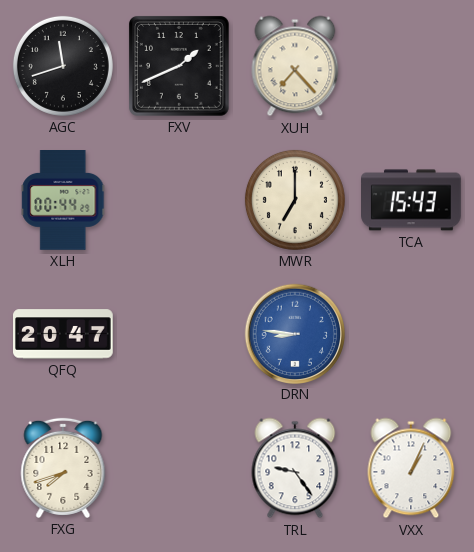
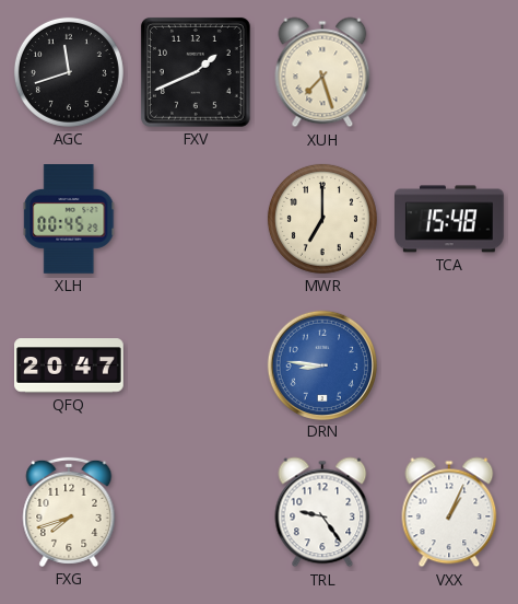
XUH: 7:23 -> 7:27
XLH: 00:44 -> 00:45
TCA: 15:43 -> 15:48
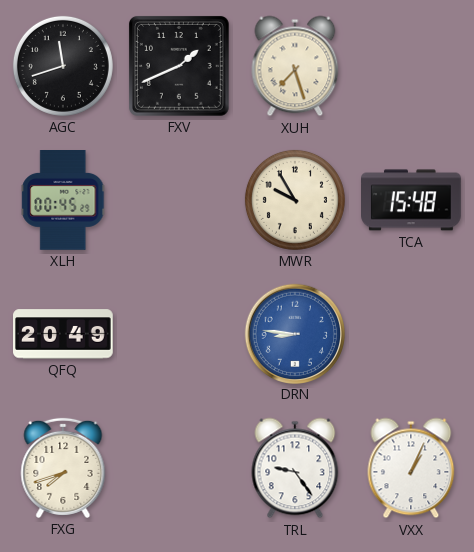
MWR: 7:00 -> 9:55
QFQ: 20:47 -> 20:49
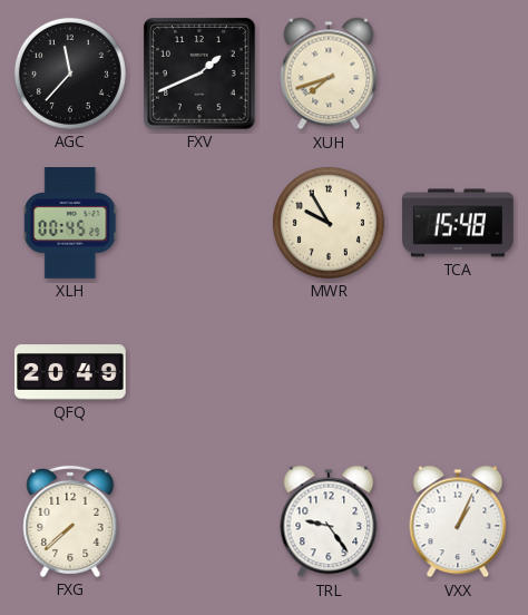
AGC: 11:42 -> 11:37
XUH: 7:27 -> 7:42
DRN: 8:46 -> none
FXG: 7:42 -> 7:38
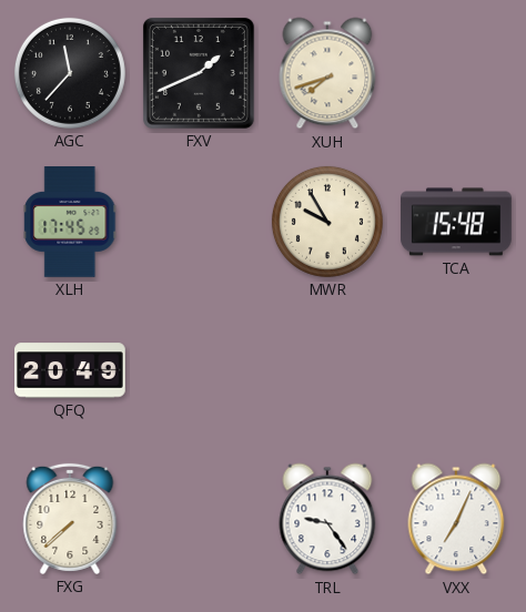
XLH: 00:45 -> 17:45
VXX: 1:04 -> 7:04
